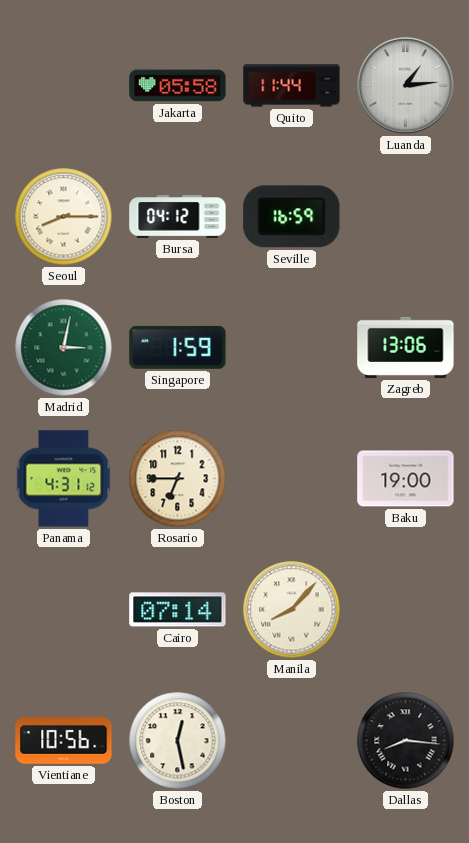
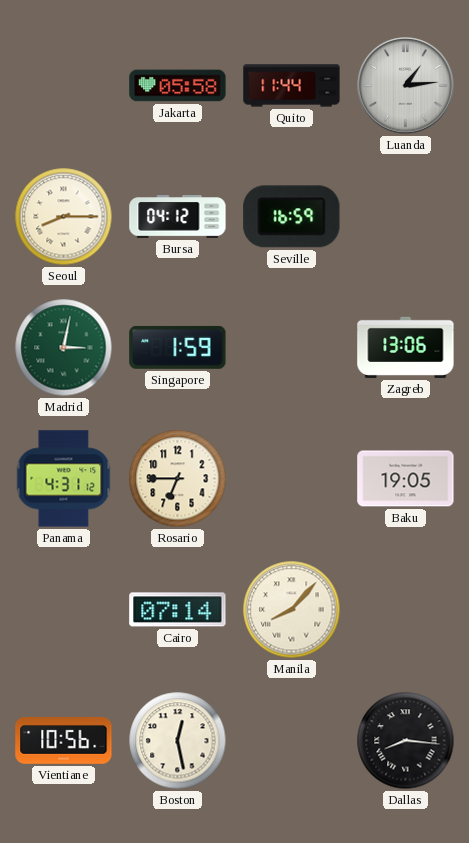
Baku: 19:00 -> 19:05
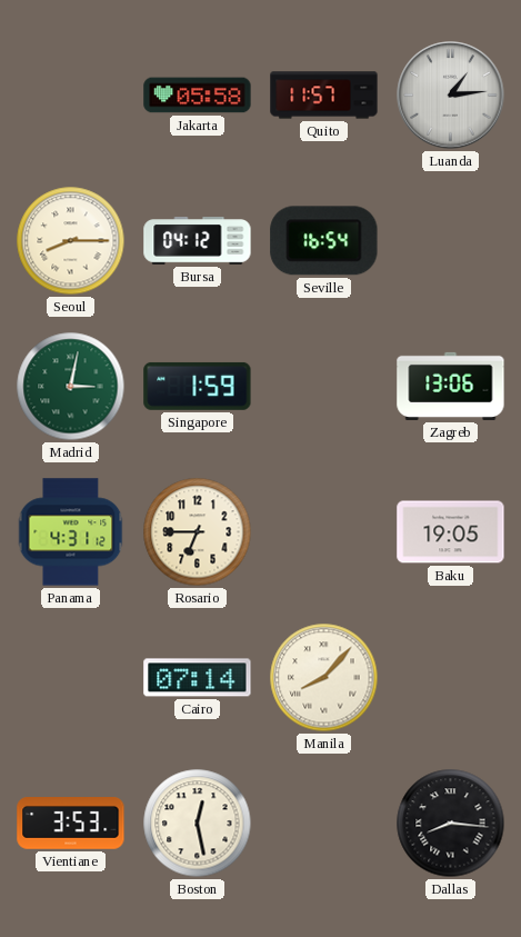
Quito: 11:44 -> 11:57
Seville: 16:59 -> 16:54
Vientiane: 10:56 -> 3:53
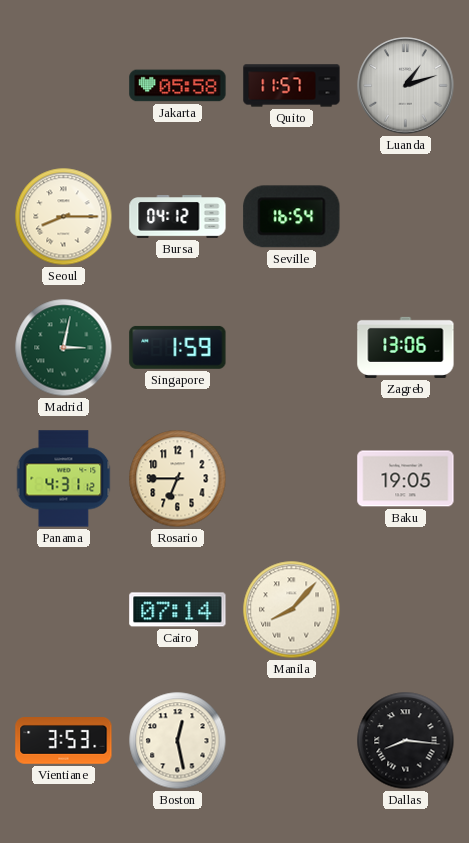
Luanda: 1:14 -> 1:12
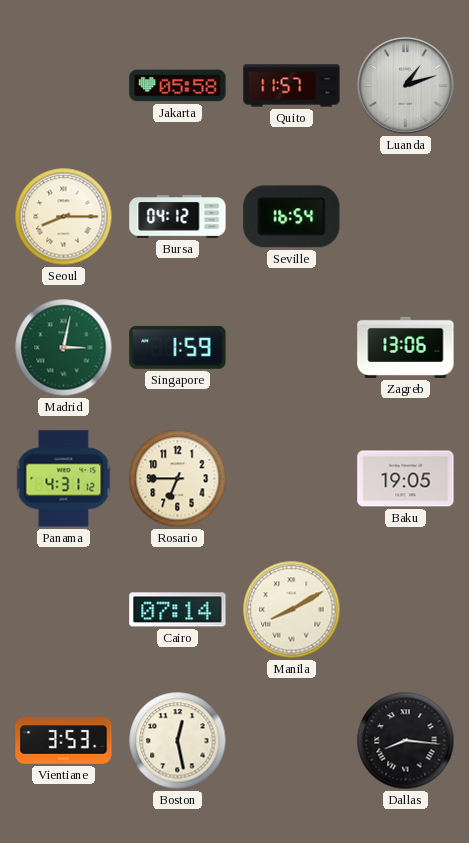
Manila: 8:07 -> 8:10
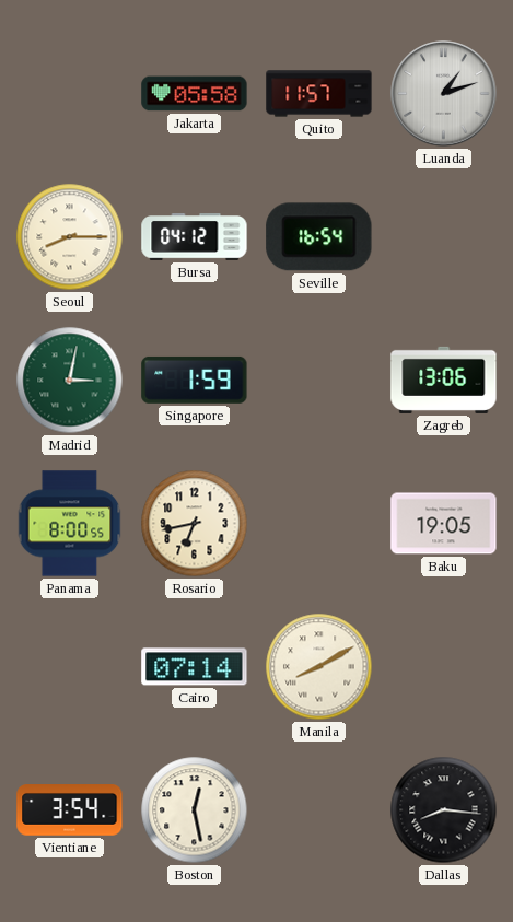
Panama: 4:31 -> 8:00
Rosario: 6:45 -> 6:43
Vientiane: 3:53 -> 3:54
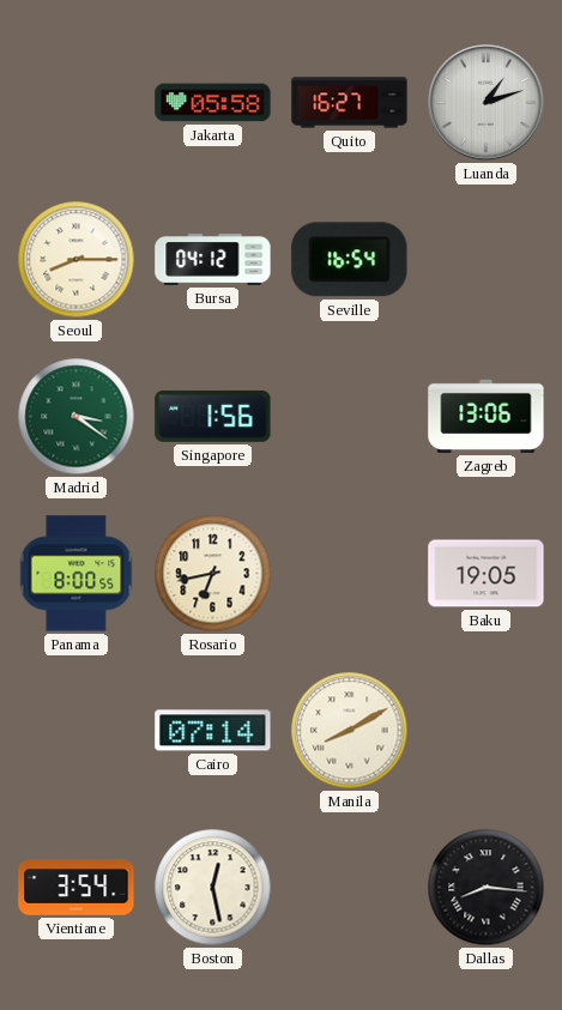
Quito: 11:57 -> 16:27
Madrid: 3:02 -> 3:21
Singapore: 1:59 -> 1:56
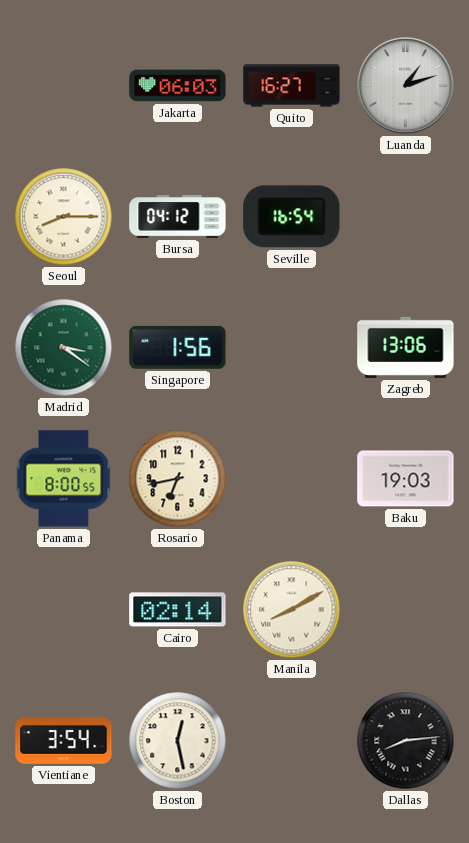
Jakarta: 05:58 -> 06:03
Baku: 19:05 -> 19:03
Cairo: 07:14 -> 02:14
Dallas: 8:16 -> 8:14
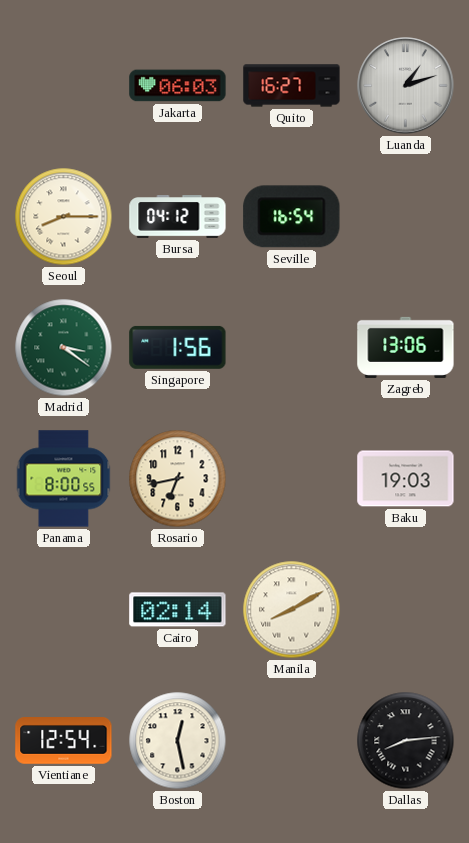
Vientiane: 3:54 -> 12:54
